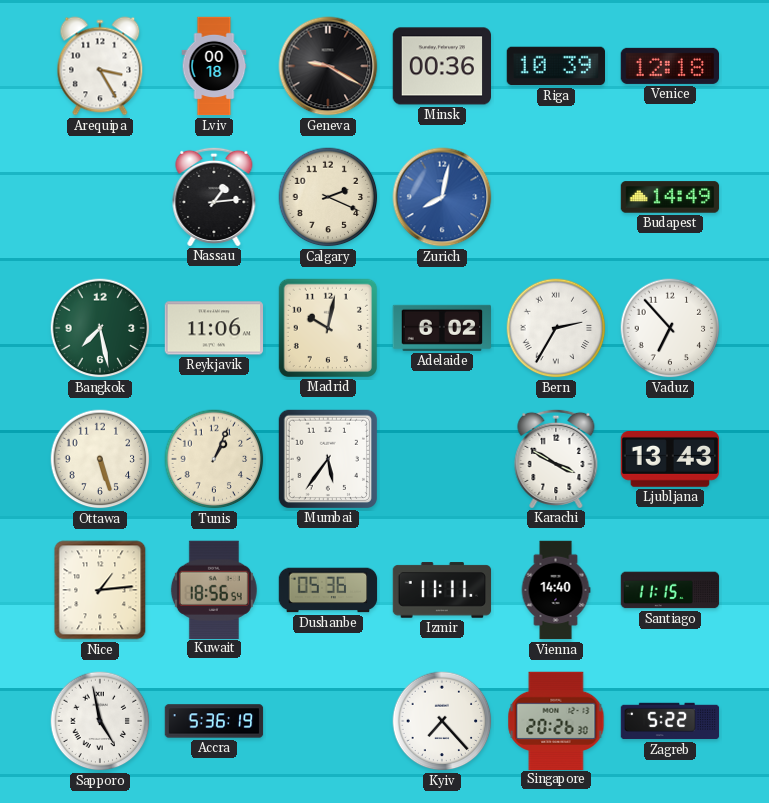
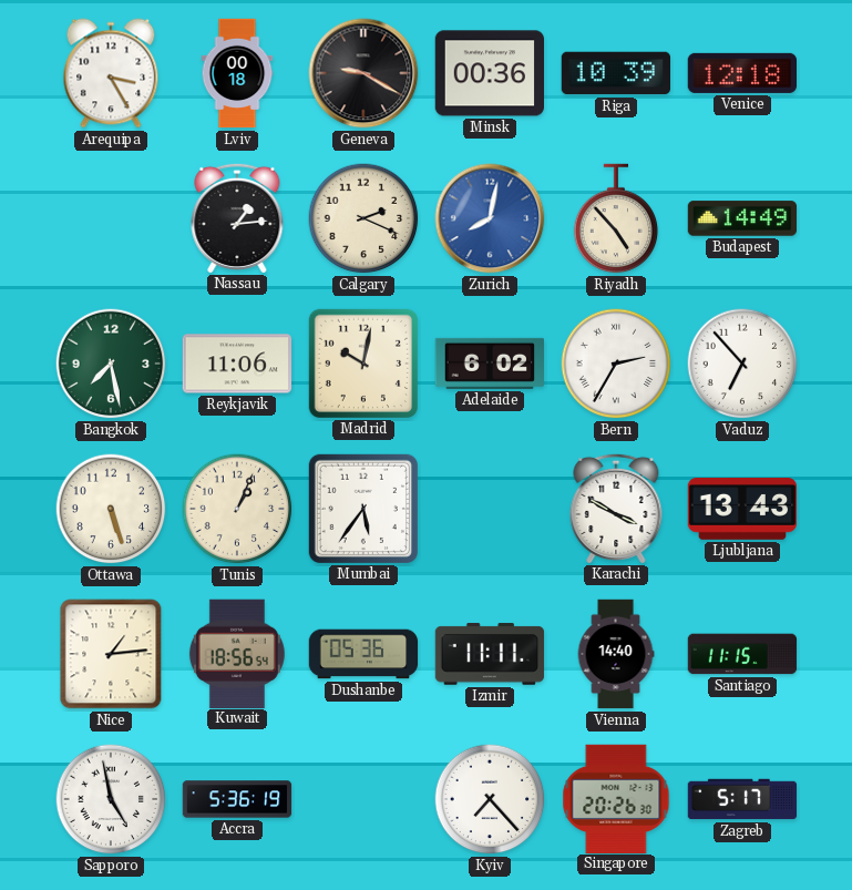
Riyadh: none -> 4:53
Zagreb: 5:22 -> 5:17
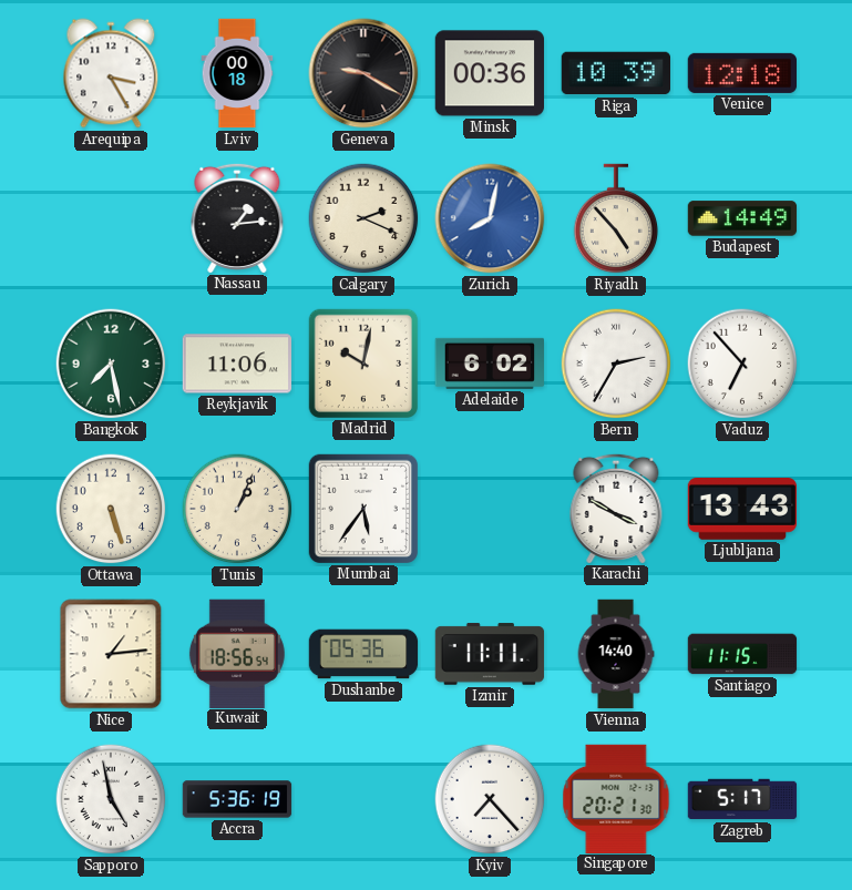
Singapore: 20:26 -> 20:21
